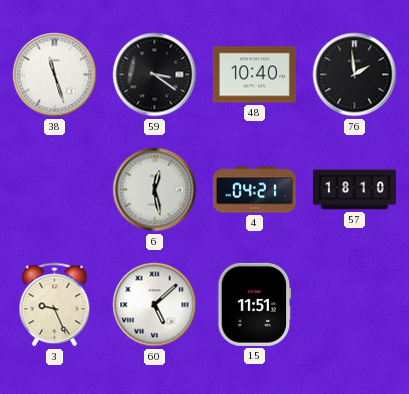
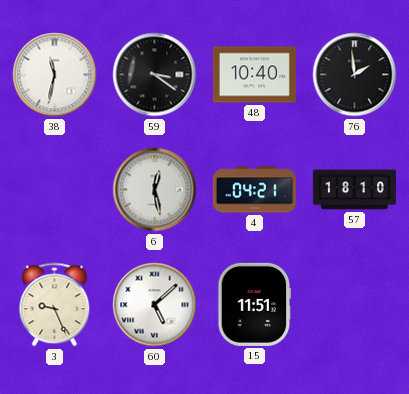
38: 11:27 -> 11:32
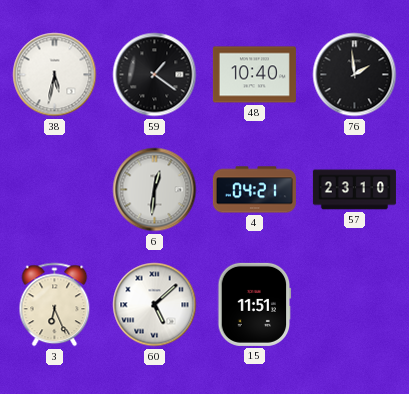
38: 11:32 -> 5:32
59: 3:21 -> 1:21
6: 12:28 -> 12:31
57: 18:10 -> 23:10
3: 9:26 -> 6:26
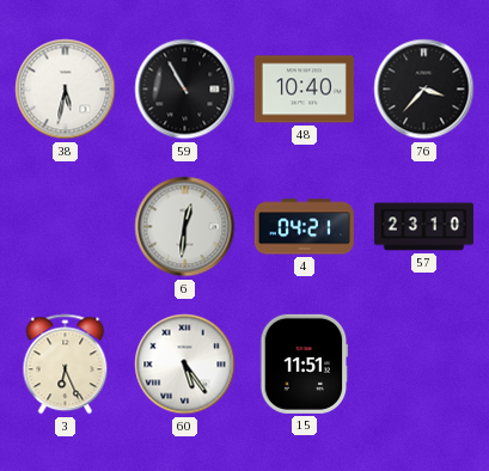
59: 1:21 -> 10:55
76: 1:59 -> 3:37
60: 5:08 -> 5:24
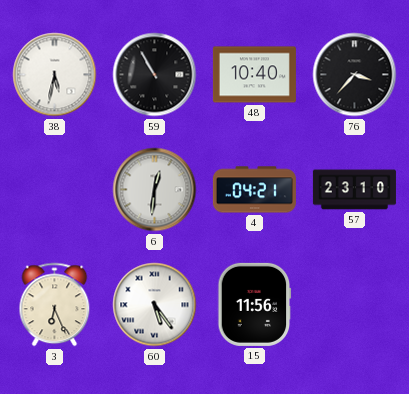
15: 11:51 -> 11:56
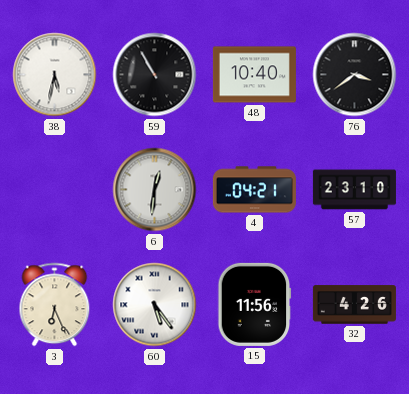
76: 3:37 -> 3:39
32: none -> 4:26
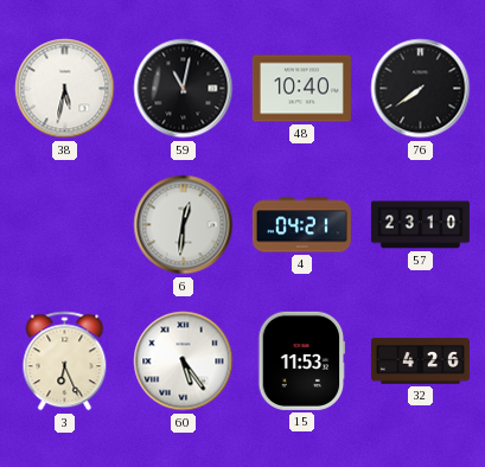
59: 10:55 -> 11:02
76: 3:39 -> 7:39
15: 11:56 -> 11:53
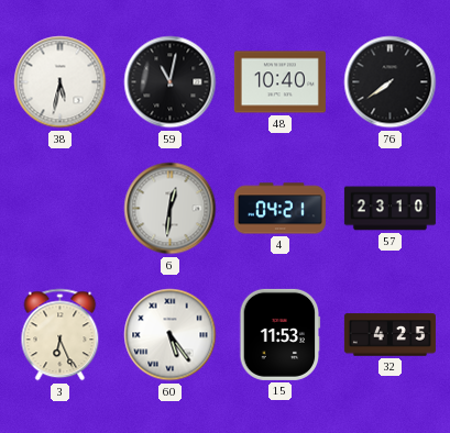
32: 4:26 -> 4:25
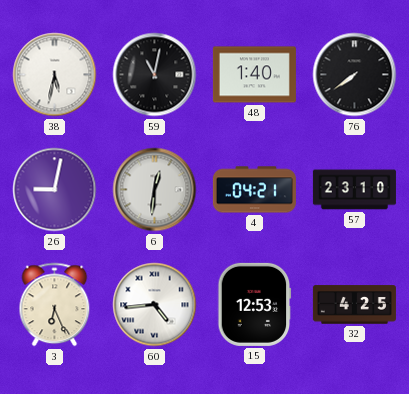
48: 10:40 -> 1:40
26: none -> 9:02
60: 5:24 -> 4:44
15: 11:53 -> 12:53
